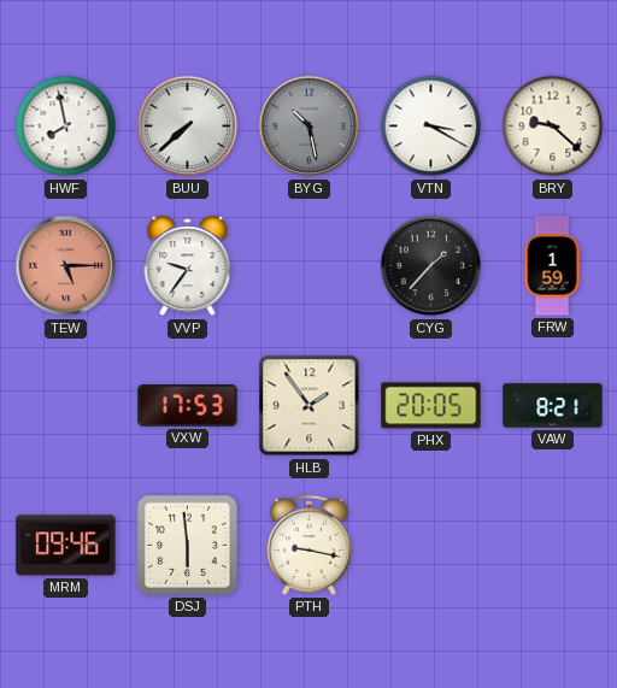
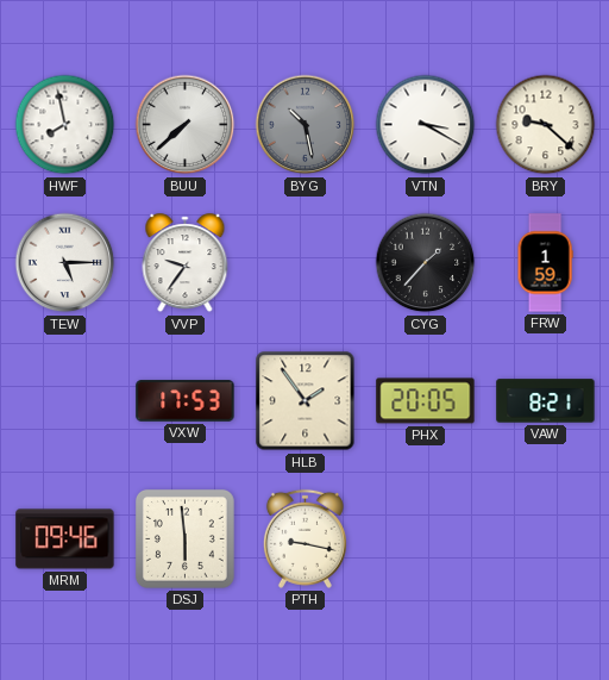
TEW dial: salmon -> white
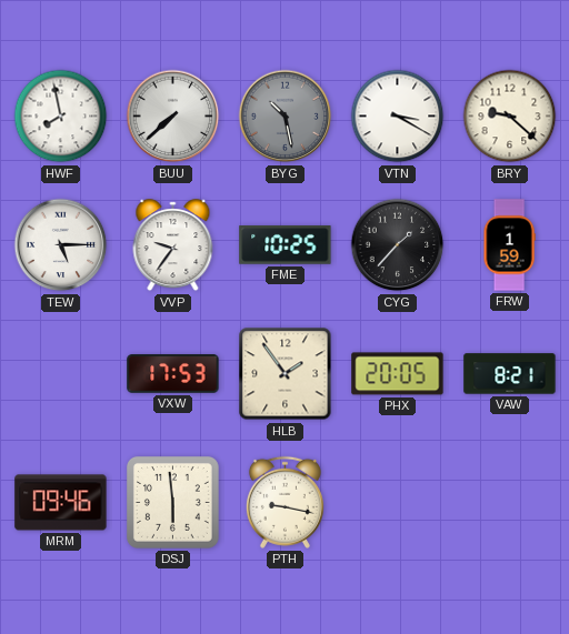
FME: none -> 10:25
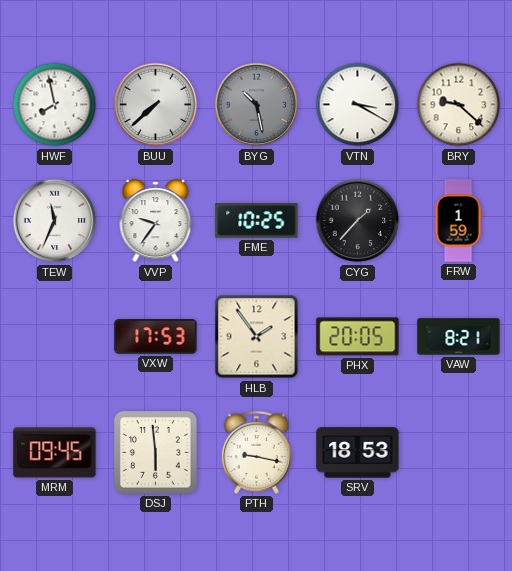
TEW: 5:15 -> 11:34
MRM: 09:46 -> 09:45
SRV: none -> 18:53
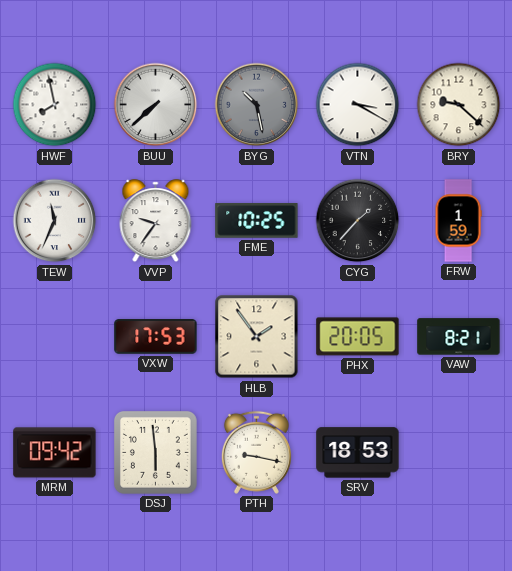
MRM: 09:45 -> 09:42
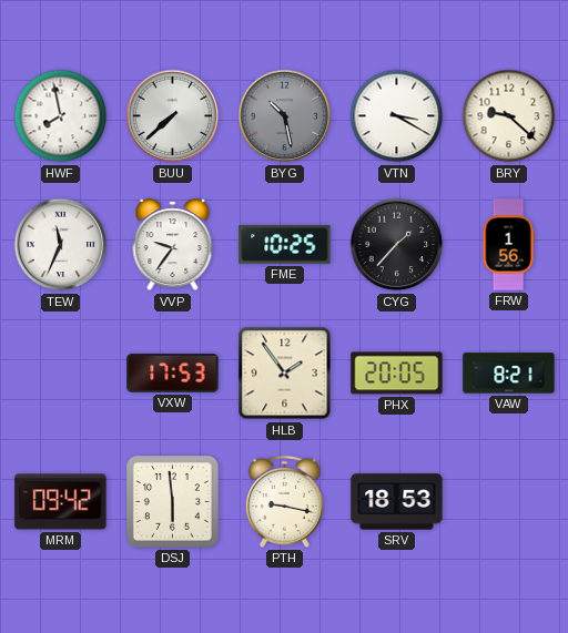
FRW: 1:59 -> 1:56
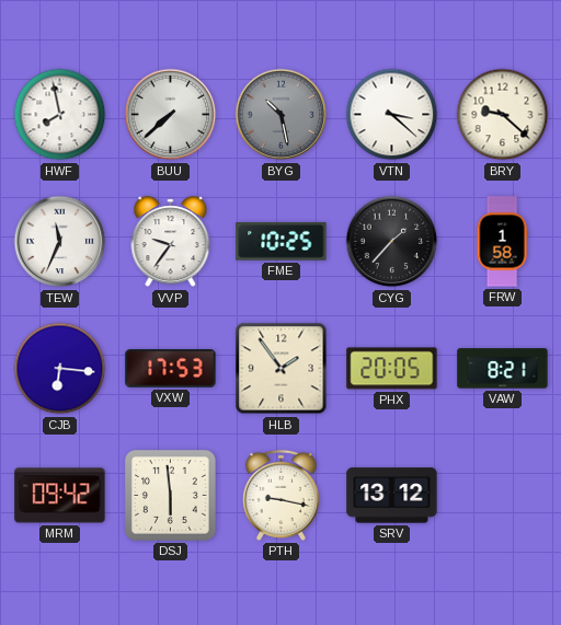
VTN: 3:20 -> 3:22
FRW: 1:56 -> 1:58
CJB: none -> 6:16
SRV: 18:53 -> 13:12
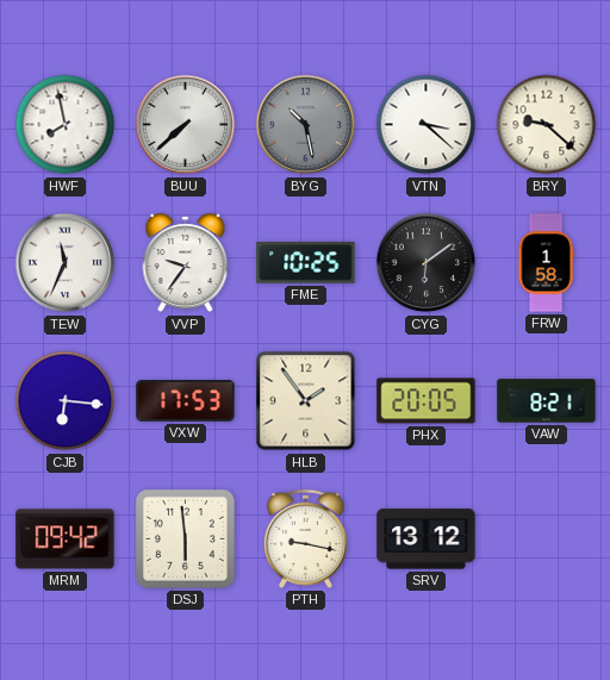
CYG: 1:37 -> 6:09
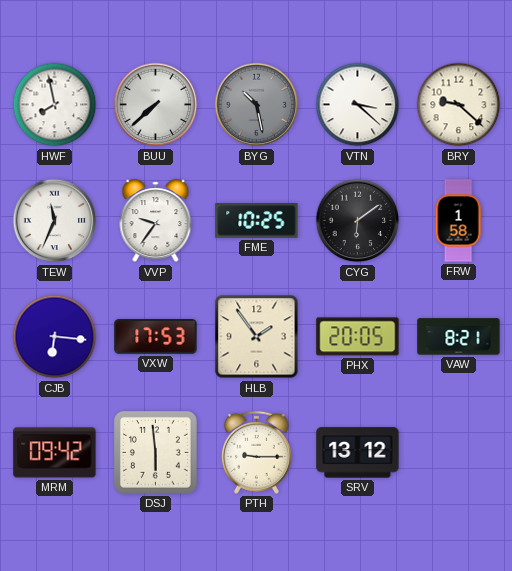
PTH: 9:17 -> 9:15
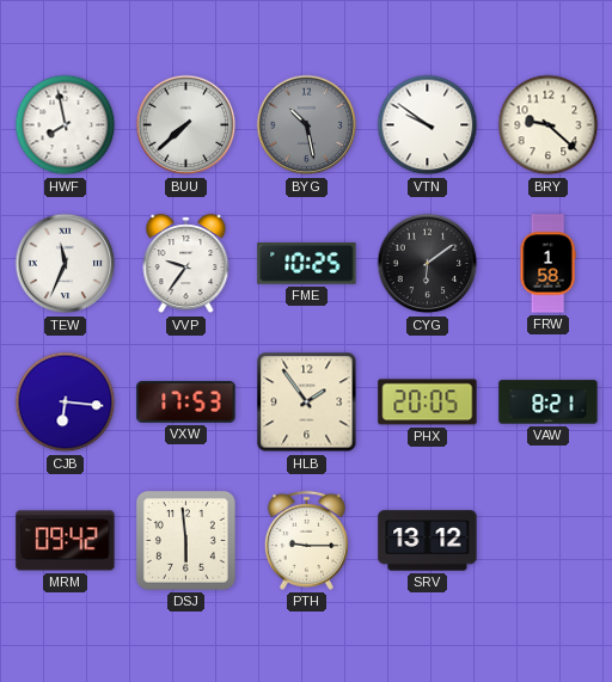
VTN: 3:22 -> 9:51
